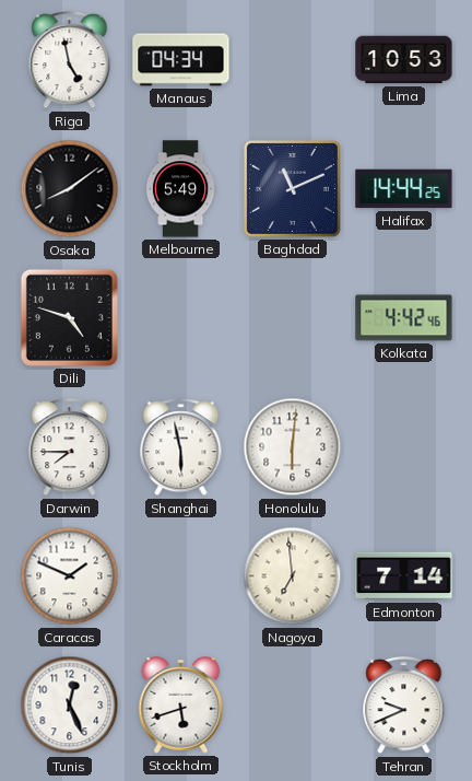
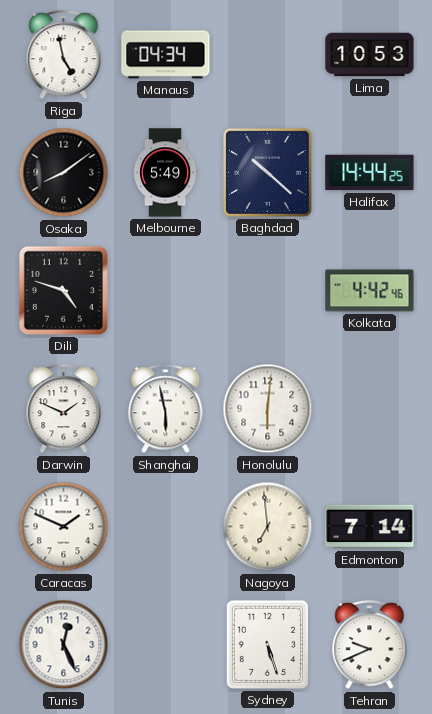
Baghdad: 11:11 -> 10:22
Darwin: 7:45 -> 1:49
Stockholm: 5:42 -> none
Sydney: none -> 5:27
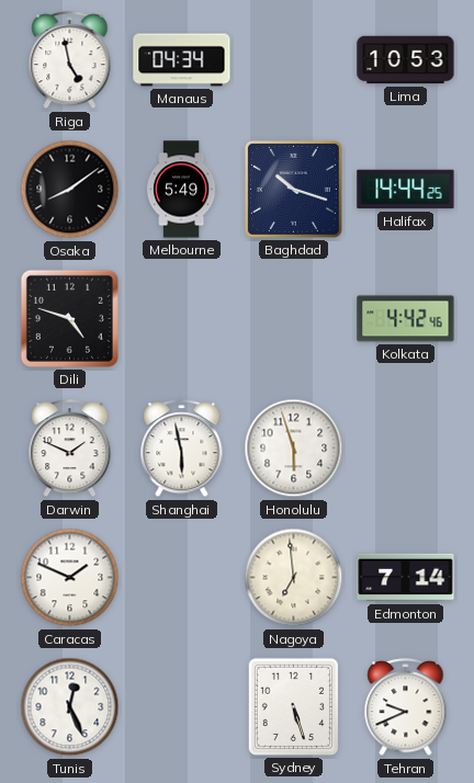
Baghdad: 10:22 -> 10:18
Honolulu: 6:01 -> 5:57
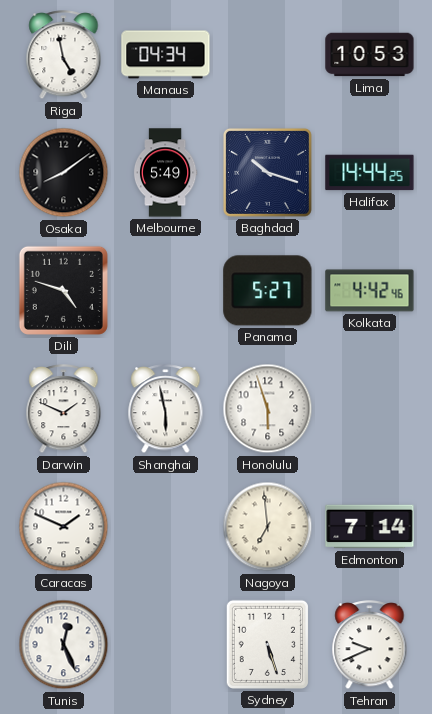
Panama: none -> 5:27
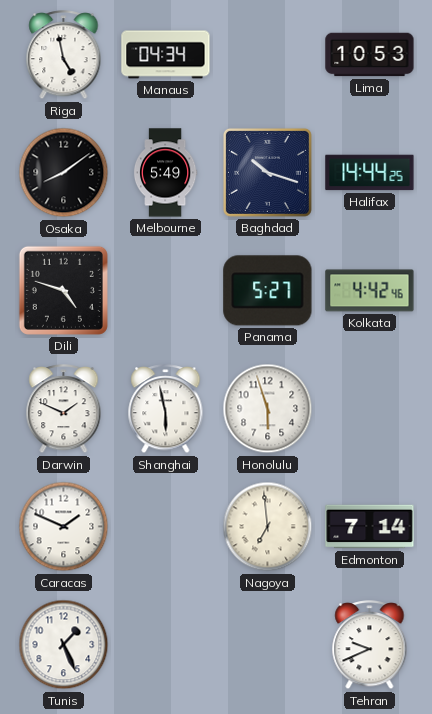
Tunis: 12:26 -> 1:26
Sydney: 5:27 -> none
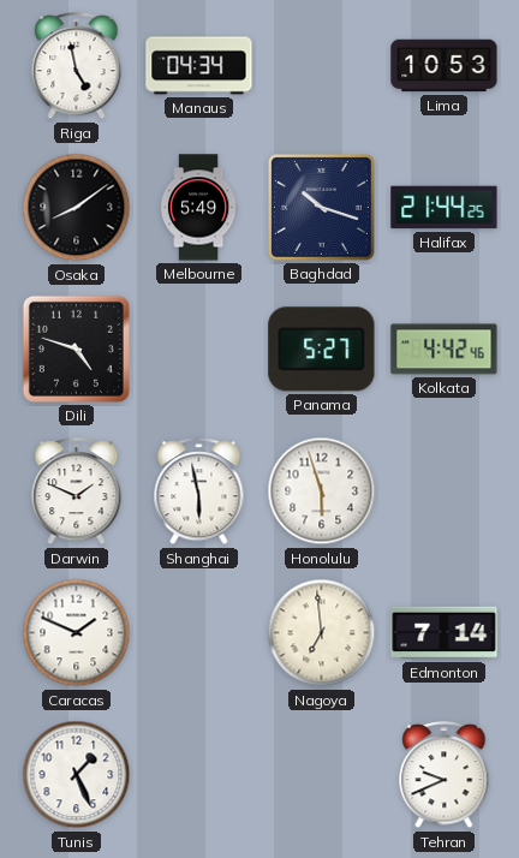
Halifax: 14:44 -> 21:44
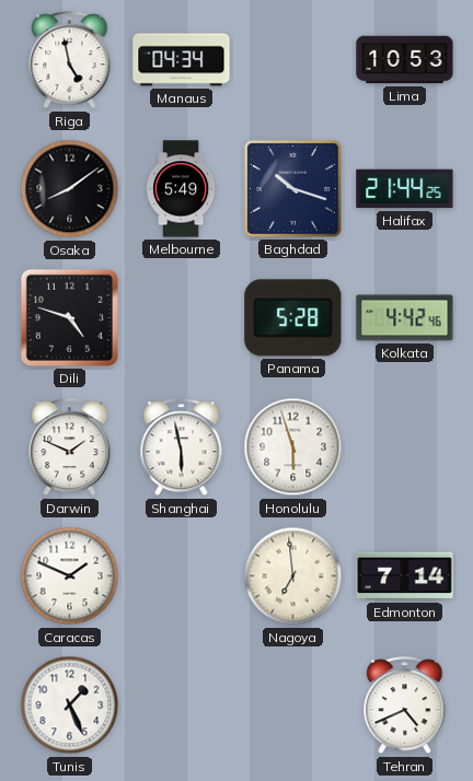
Panama: 5:27 -> 5:28
Tehran: 9:41 -> 4:41
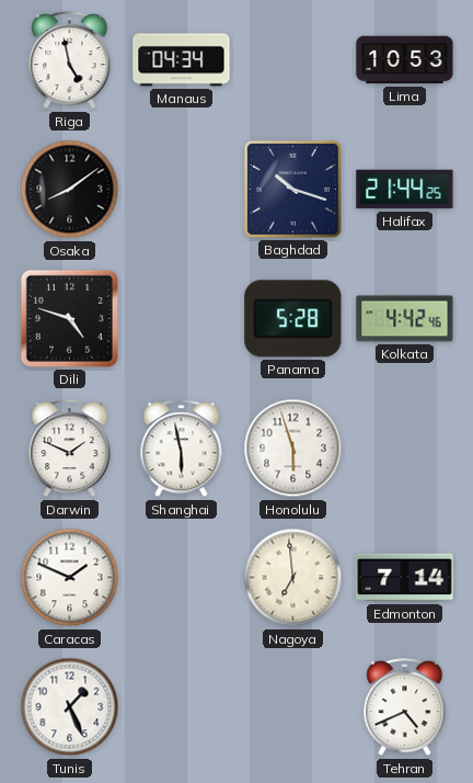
Melbourne: 5:49 -> none
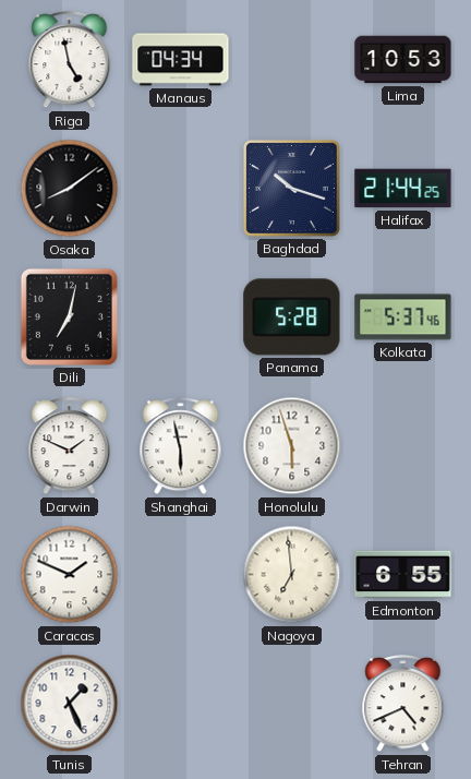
Dili: 4:48 -> 7:02
Kolkata: 4:42 -> 5:37
Edmonton: 7:14 -> 6:55
